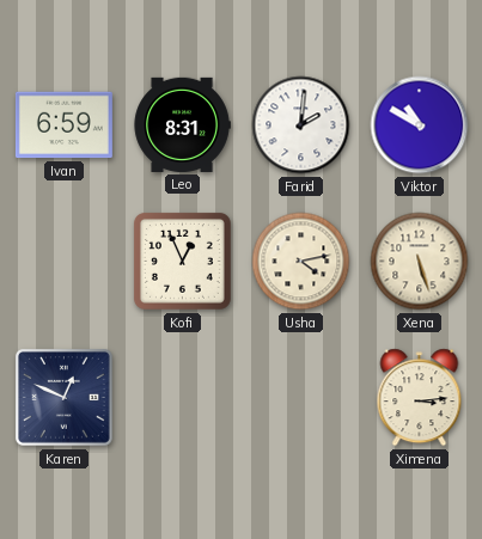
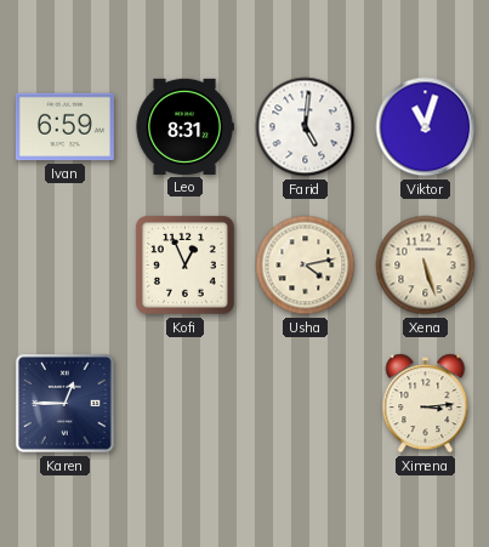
Farid: 2:01 -> 5:01
Viktor: 10:50 -> 11:03
Karen: 12:49 -> 12:45
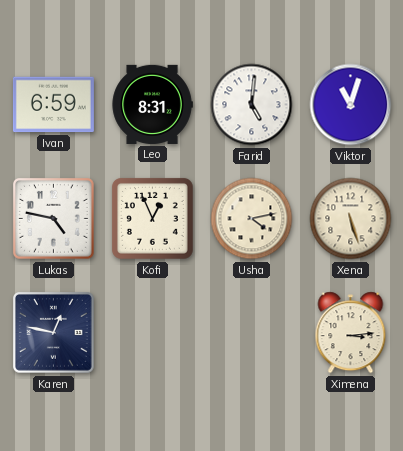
Lukas: none -> 4:47
Karen: 12:45 -> 12:47
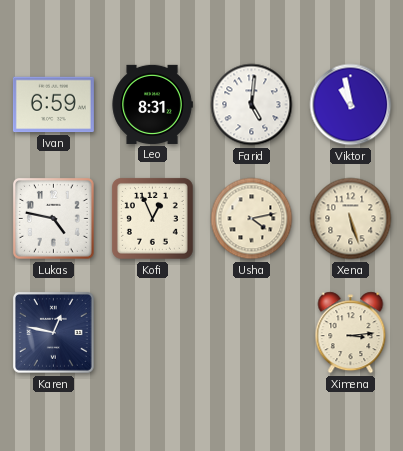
Viktor: 11:03 -> 10:58
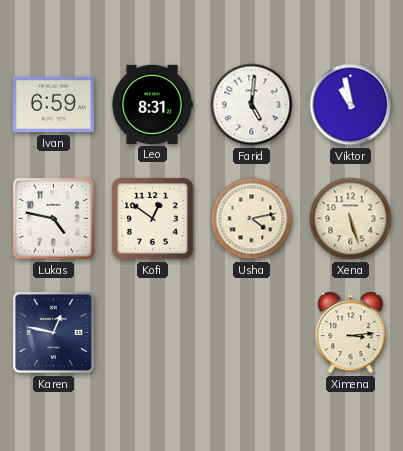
Kofi: 12:56 -> 12:51
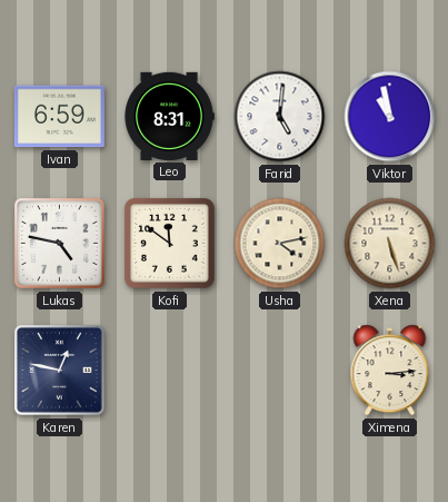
Kofi: 12:51 -> 11:51
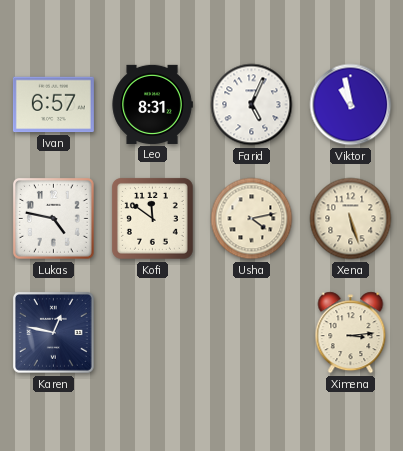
Ivan: 6:59 -> 6:57
Farid: 5:01 -> 5:04
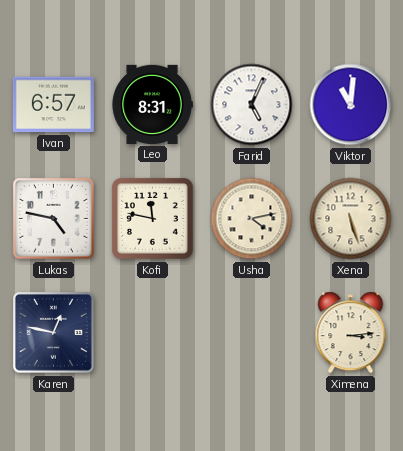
Viktor: 10:58 -> 11:01
Kofi: 11:51 -> 11:47
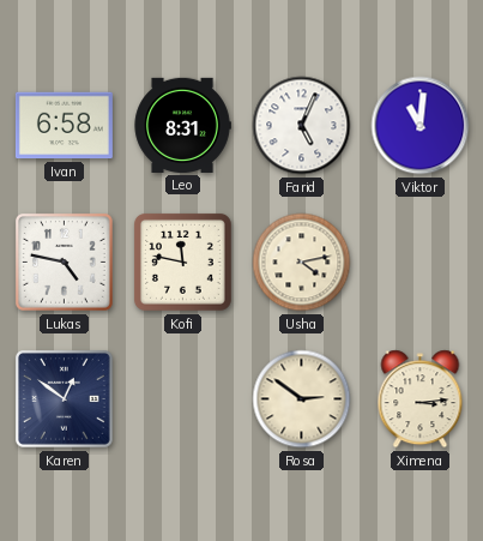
Ivan: 6:57 -> 6:58
Xena: 5:27 -> none
Karen: 12:47 -> 12:51
Rosa: none -> 2:51
